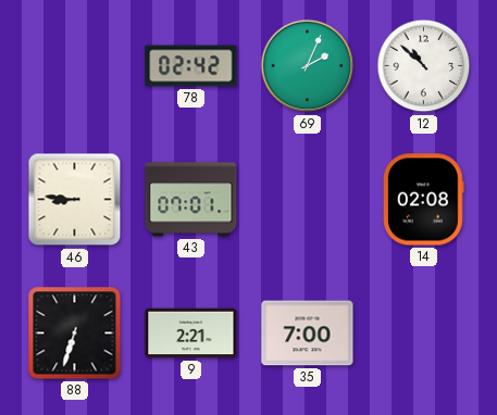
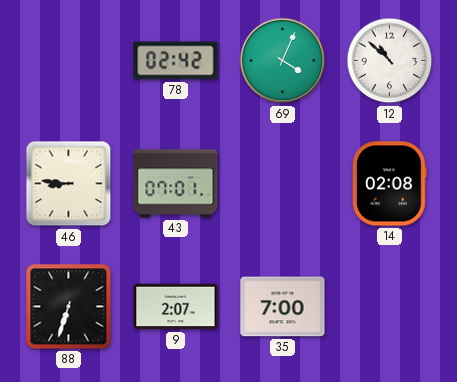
69: 2:04 -> 4:04
9: 2:21 -> 2:07
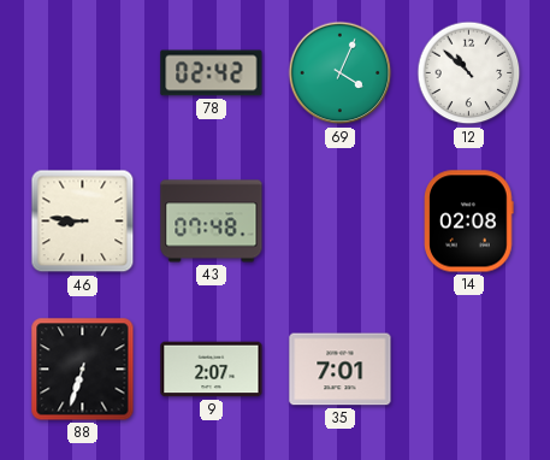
43: 07:01 -> 07:48
35: 7:00 -> 7:01
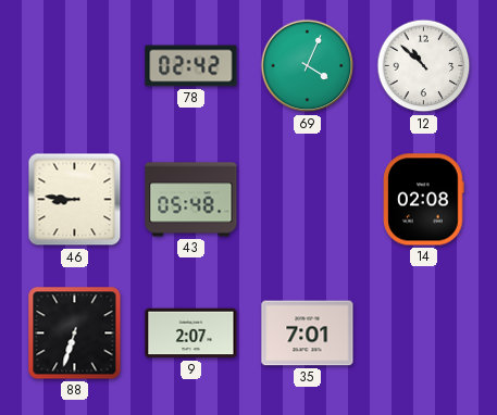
43: 07:48 -> 05:48
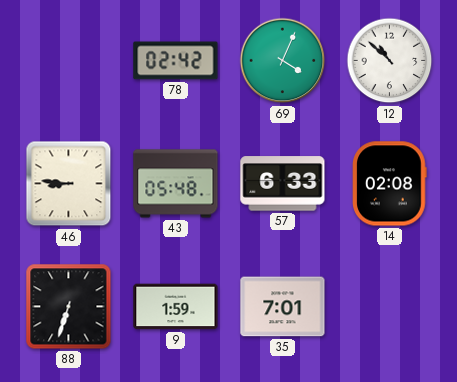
57: none -> 6:33
9: 2:07 -> 1:59
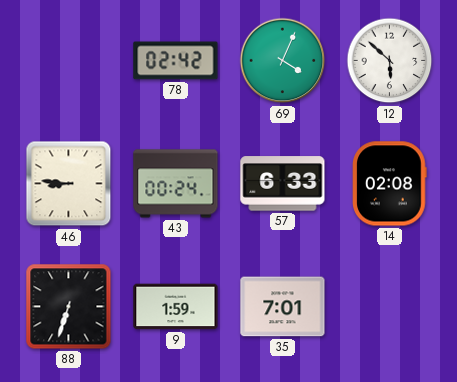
12: 10:52 -> 5:52
43: 05:48 -> 00:24
